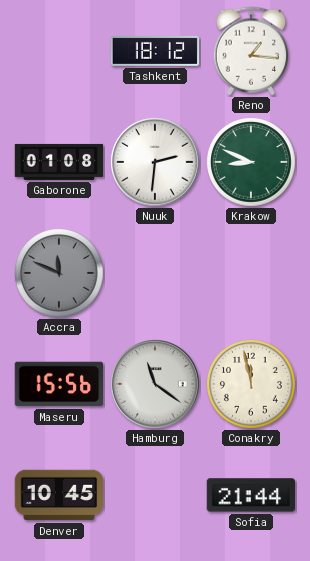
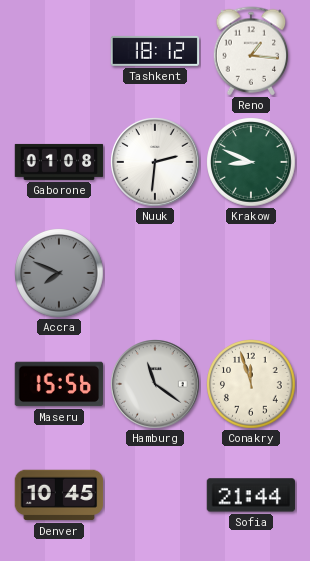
Accra: 11:49 -> 7:49
Conakry: 11:58 -> 11:57
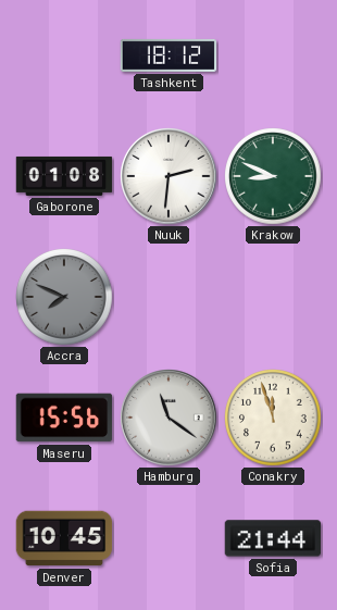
Reno: 1:16 -> none
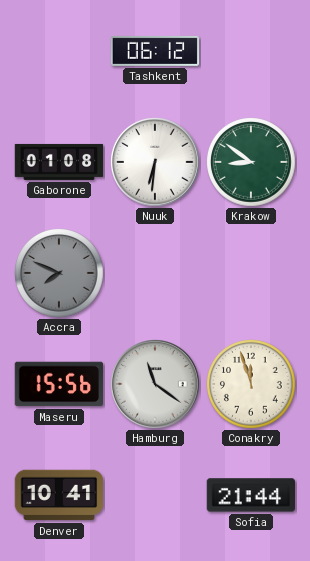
Tashkent: 18:12 -> 06:12
Nuuk: 2:31 -> 6:31
Krakow: 8:49 -> 8:51
Denver: 10:45 -> 10:41
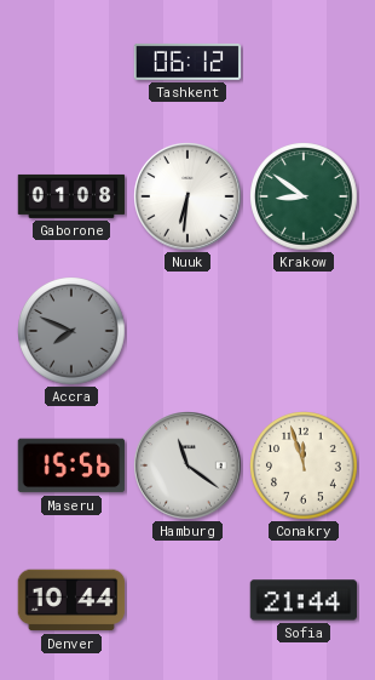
Denver: 10:41 -> 10:44
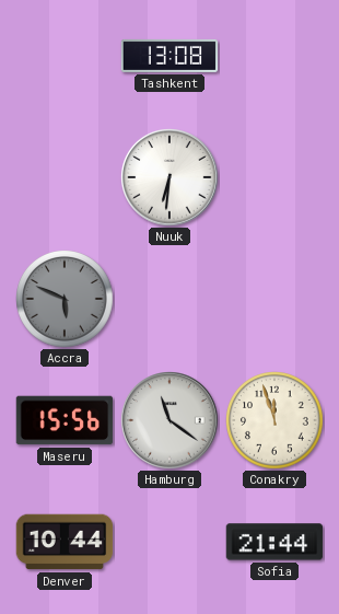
Tashkent: 06:12 -> 13:08
Gaborone: 01:08 -> none
Krakow: 8:51 -> none
Accra: 7:49 -> 5:49
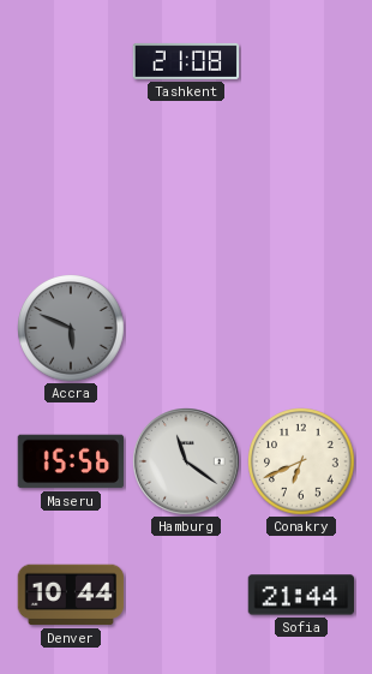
Tashkent: 13:08 -> 21:08
Nuuk: 6:31 -> none
Conakry: 11:57 -> 6:41
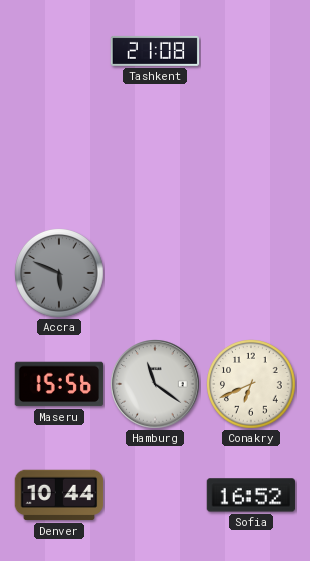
Sofia: 21:44 -> 16:52
